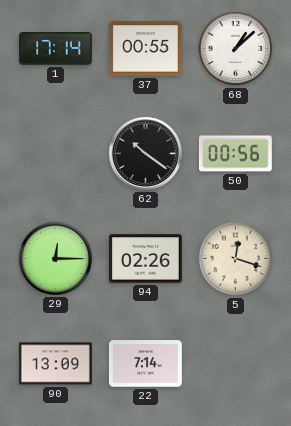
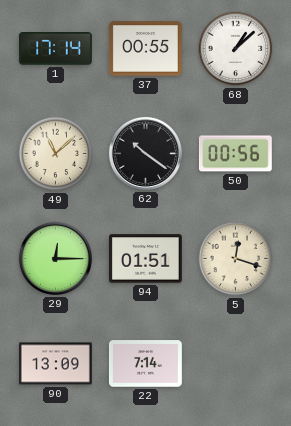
49: none -> 11:08
94: 02:26 -> 01:51
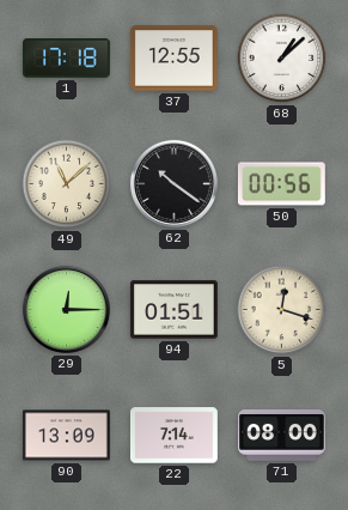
1: 17:14 -> 17:18
37: 00:55 -> 12:55
71: none -> 08:00
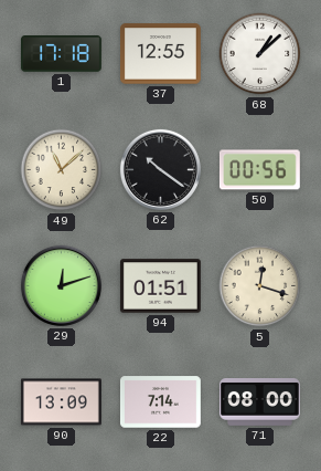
29: 12:15 -> 12:12
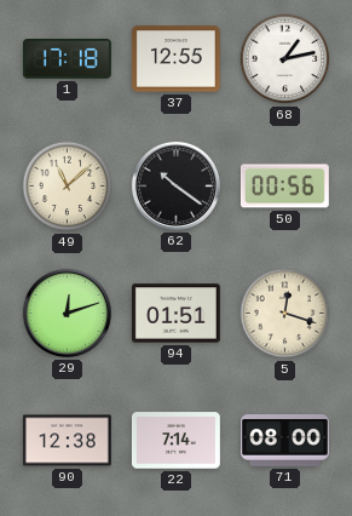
68: 1:08 -> 1:13
90: 13:09 -> 12:38
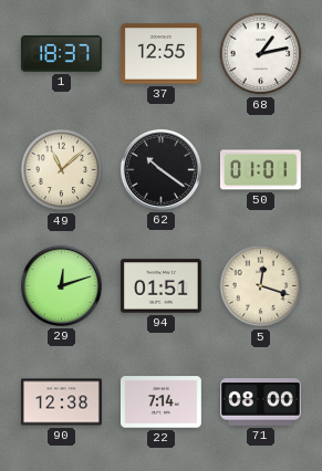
1: 17:18 -> 18:37
50: 00:56 -> 01:01
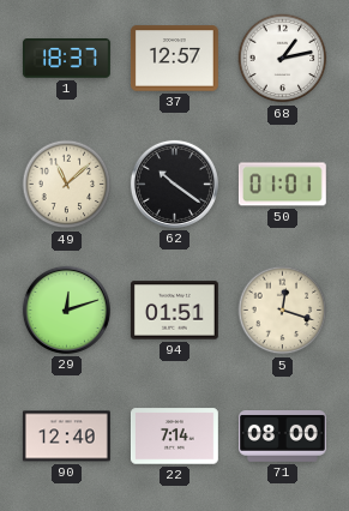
37: 12:55 -> 12:57
90: 12:38 -> 12:40
